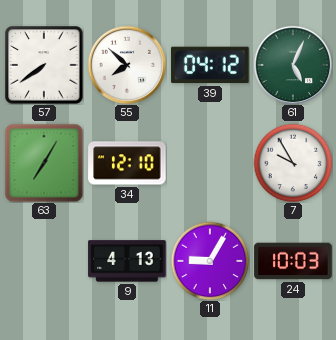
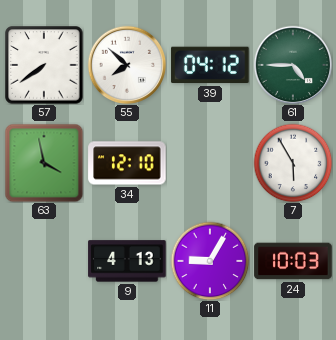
61: 5:04 -> 4:45
63: 7:05 -> 3:58
7: 9:55 -> 5:55
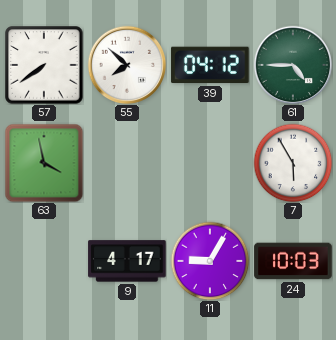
34: 12:10 -> none
9: 4:13 -> 4:17
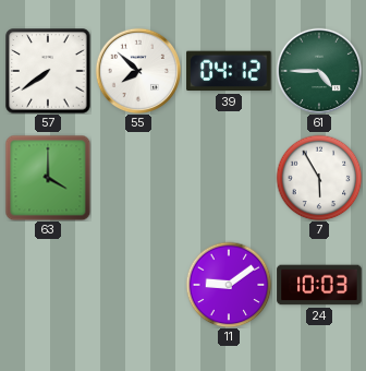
63: 3:58 -> 4:00
9: 4:17 -> none
11: 9:05 -> 9:09
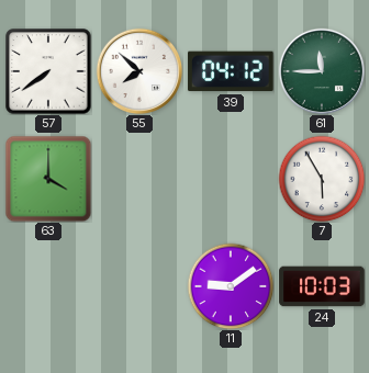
61: 4:45 -> 11:45
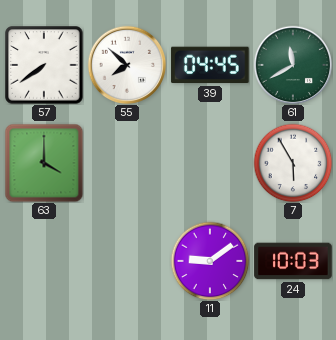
39: 04:12 -> 04:45
61: 11:45 -> 11:40
